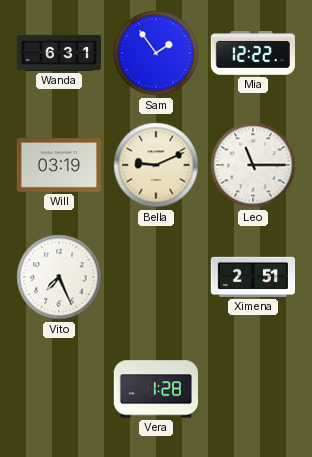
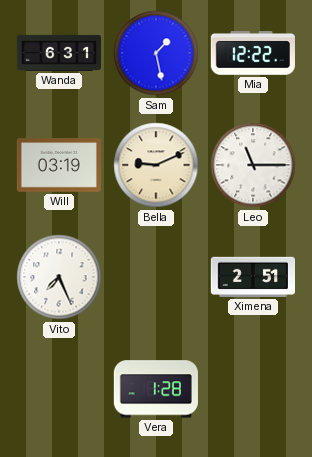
Sam: 1:54 -> 1:28
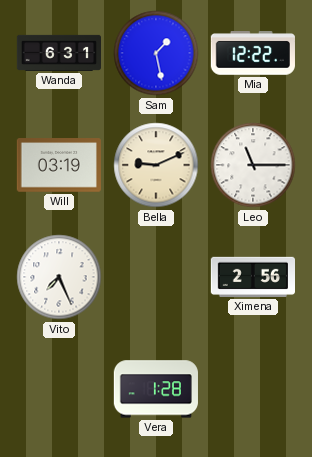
Ximena: 2:51 -> 2:56
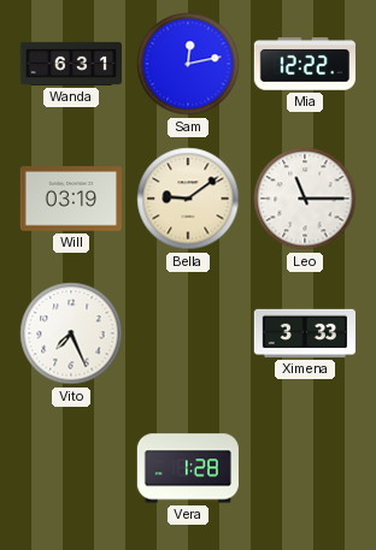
Sam: 1:28 -> 12:13
Bella: 9:11 -> 9:09
Ximena: 2:56 -> 3:33
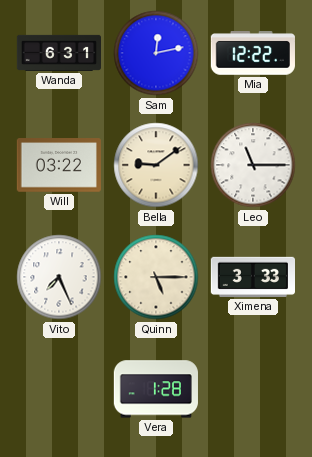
Will: 03:19 -> 03:22
Quinn: none -> 5:15
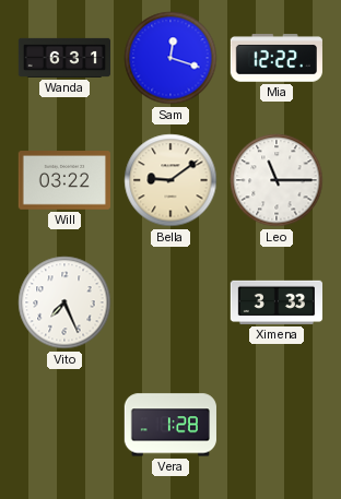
Sam: 12:13 -> 12:18
Quinn: 5:15 -> none
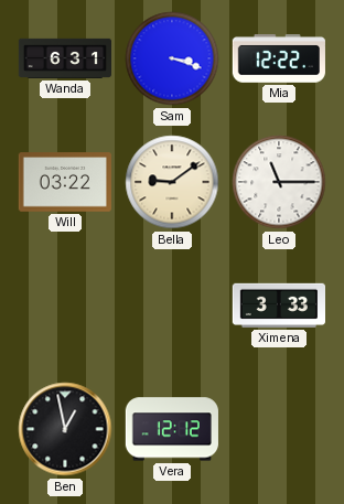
Sam: 12:18 -> 3:18
Vito: 7:26 -> none
Ben: none -> 12:58
Vera: 1:28 -> 12:12
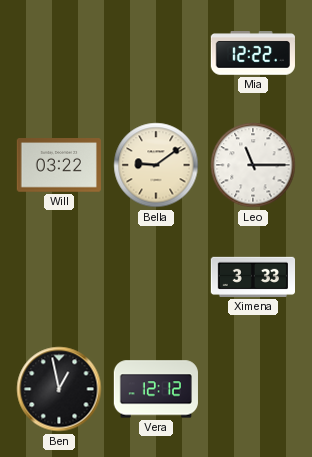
Wanda: 6:31 -> none
Sam: 3:18 -> none
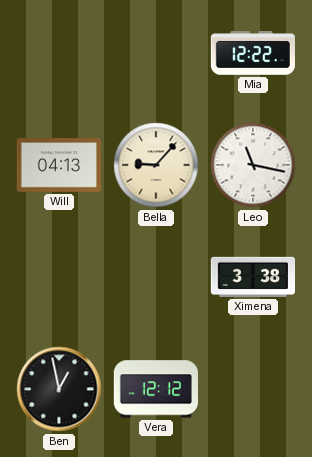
Will: 03:22 -> 04:13
Bella: 9:09 -> 9:07
Leo: 11:15 -> 11:17
Ximena: 3:33 -> 3:38
